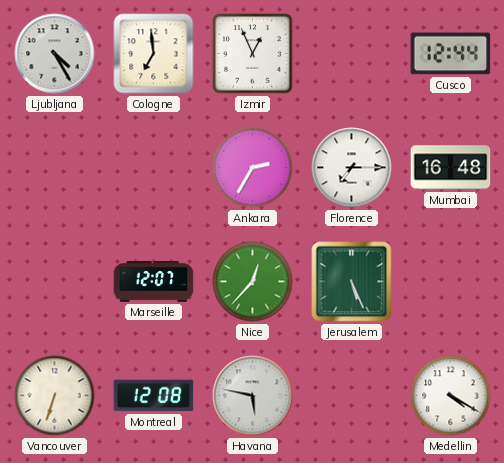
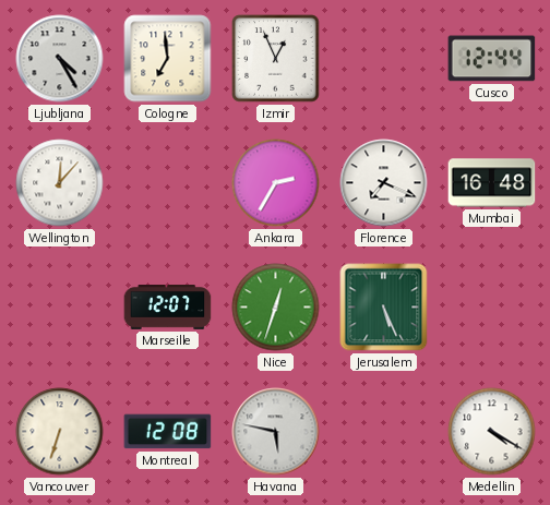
Wellington: none -> 12:07
Florence: 7:15 -> 7:19
Nice: 12:37 -> 12:33
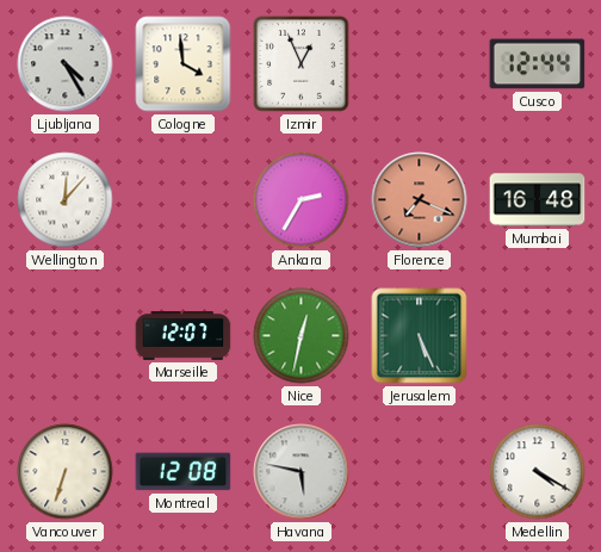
Cologne: 6:59 -> 3:59
Florence dial: white -> salmon
Nice: 12:33 -> 12:32
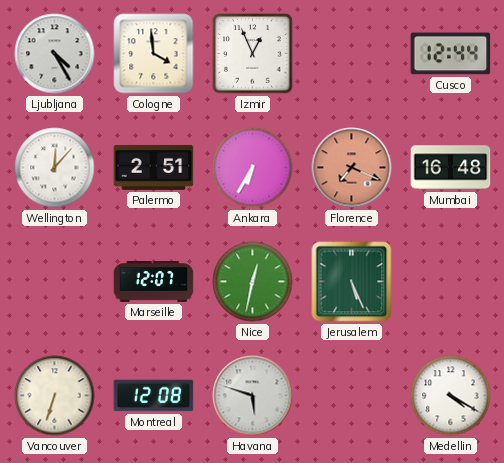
Palermo: none -> 2:51
Ankara: 2:35 -> 6:35
Havana: 5:47 -> 5:48
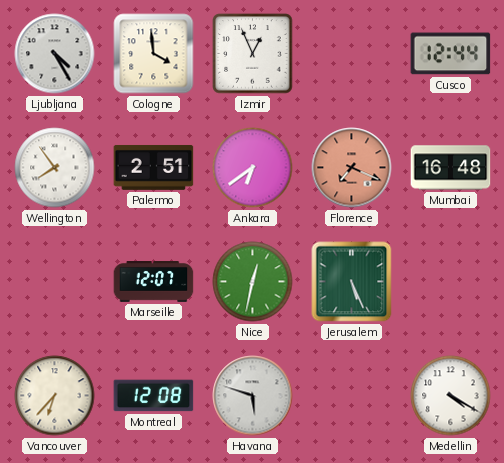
Wellington: 12:07 -> 7:54
Ankara: 6:35 -> 6:39
Vancouver: 6:33 -> 6:37
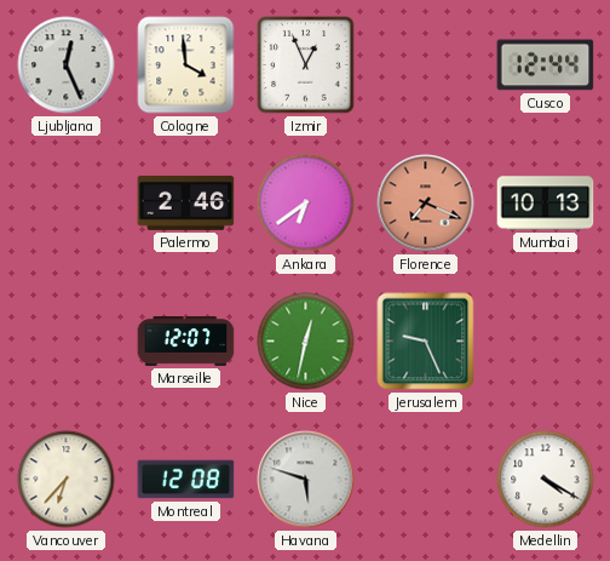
Ljubljana: 4:25 -> 12:26
Wellington: 7:54 -> none
Palermo: 2:51 -> 2:46
Mumbai: 16:48 -> 10:13
Jerusalem: 5:26 -> 9:26
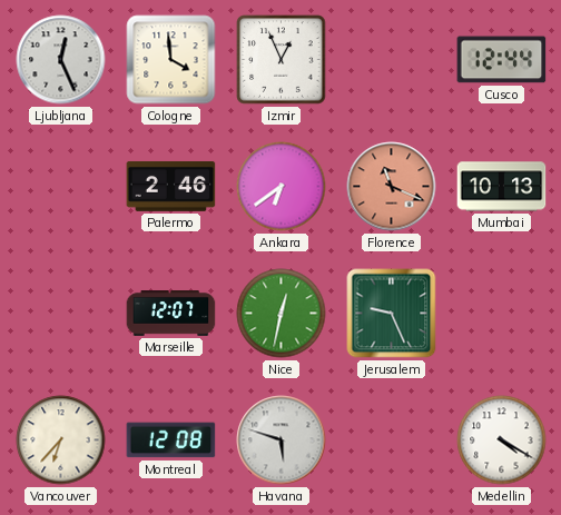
Florence: 7:19 -> 11:19
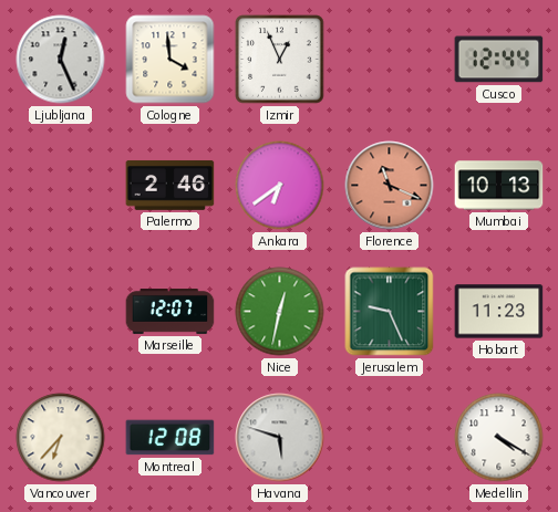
Hobart: none -> 11:23
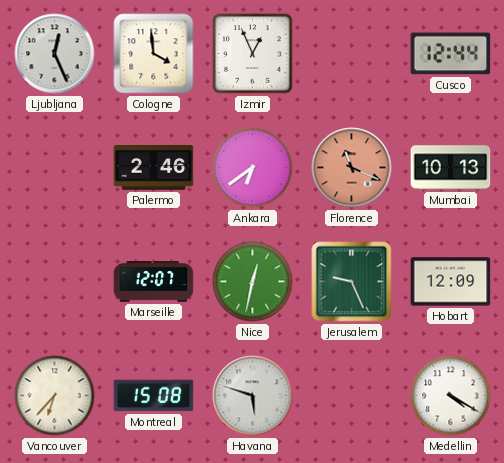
Hobart: 11:23 -> 12:09
Montreal: 12:08 -> 15:08
